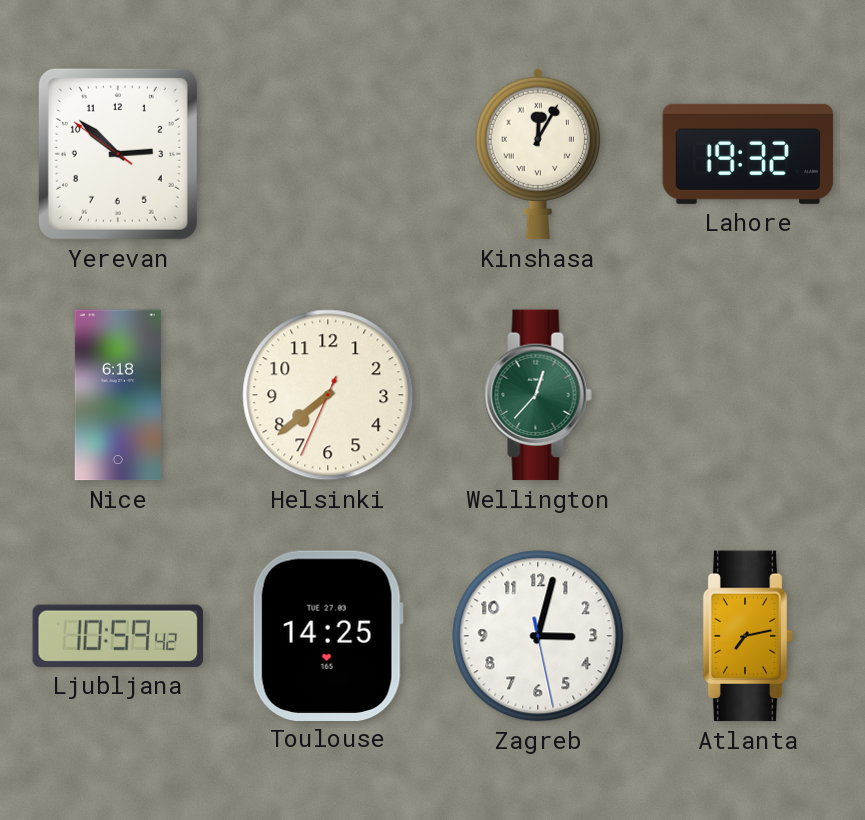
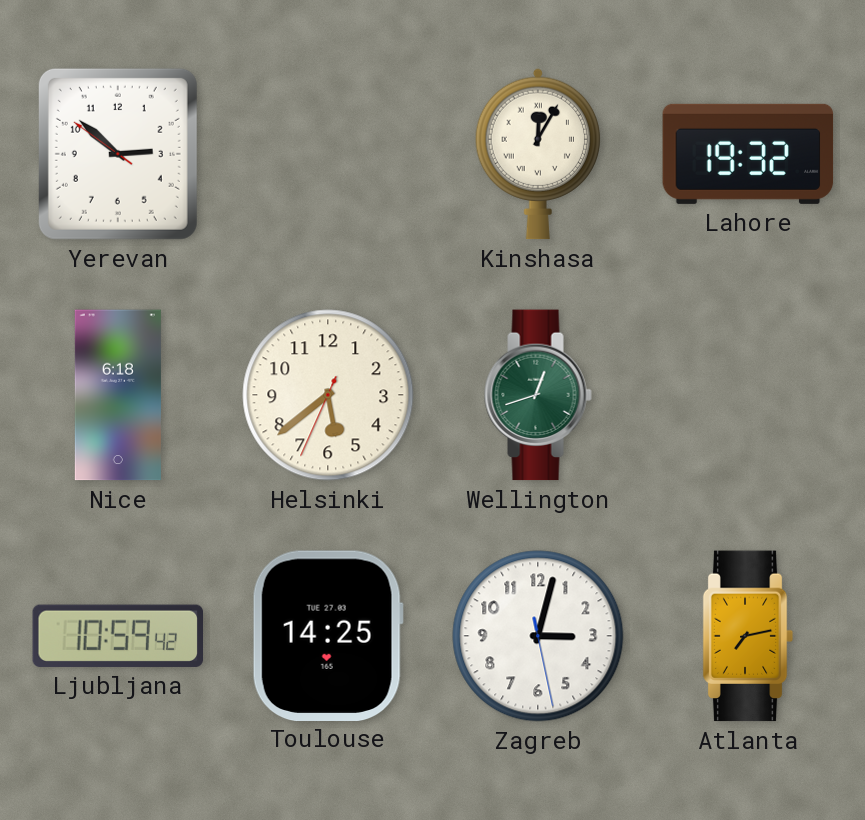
Helsinki: 7:38 -> 5:38
Wellington: 12:37 -> 12:42
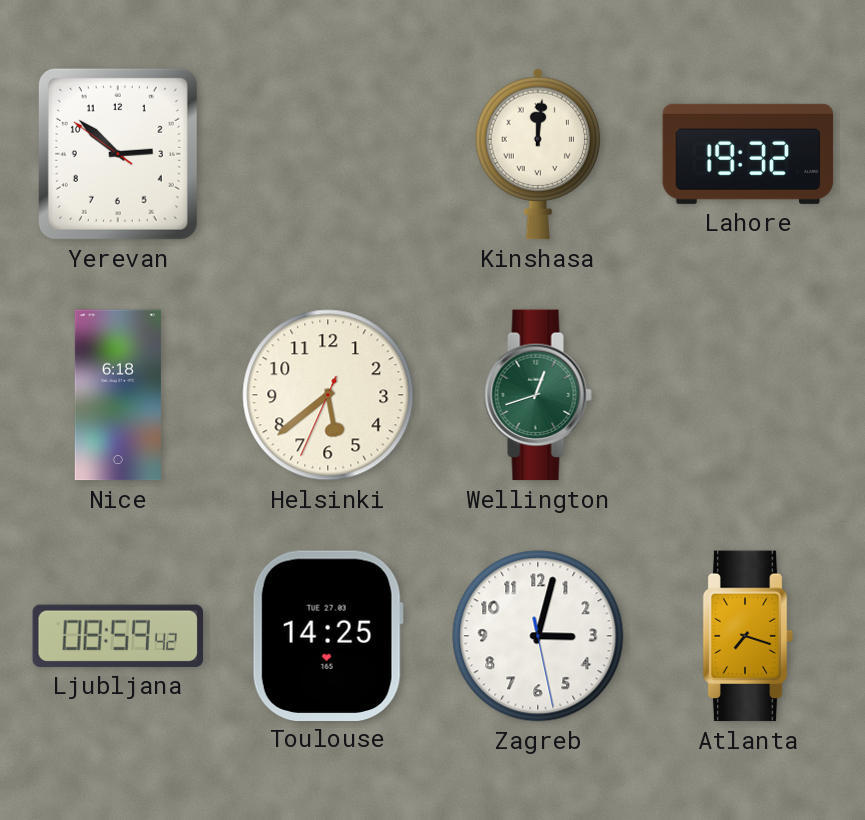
Kinshasa: 12:05 -> 12:01
Ljubljana: 10:59 -> 08:59
Atlanta: 7:13 -> 7:18
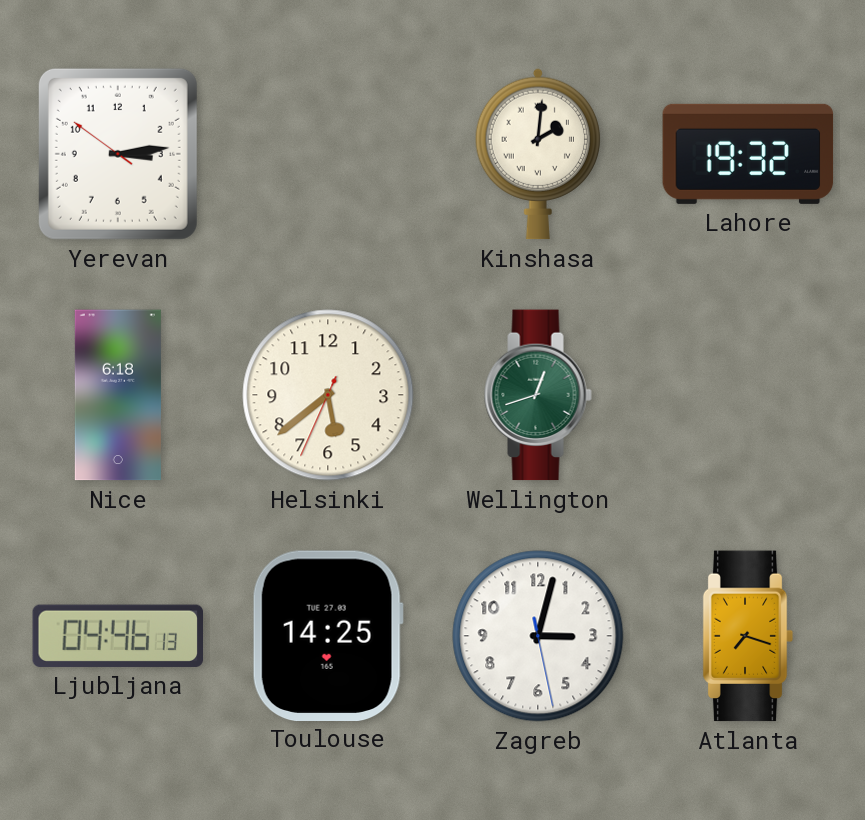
Yerevan: 2:51 -> 3:13
Kinshasa: 12:01 -> 2:01
Ljubljana: 08:59 -> 04:46
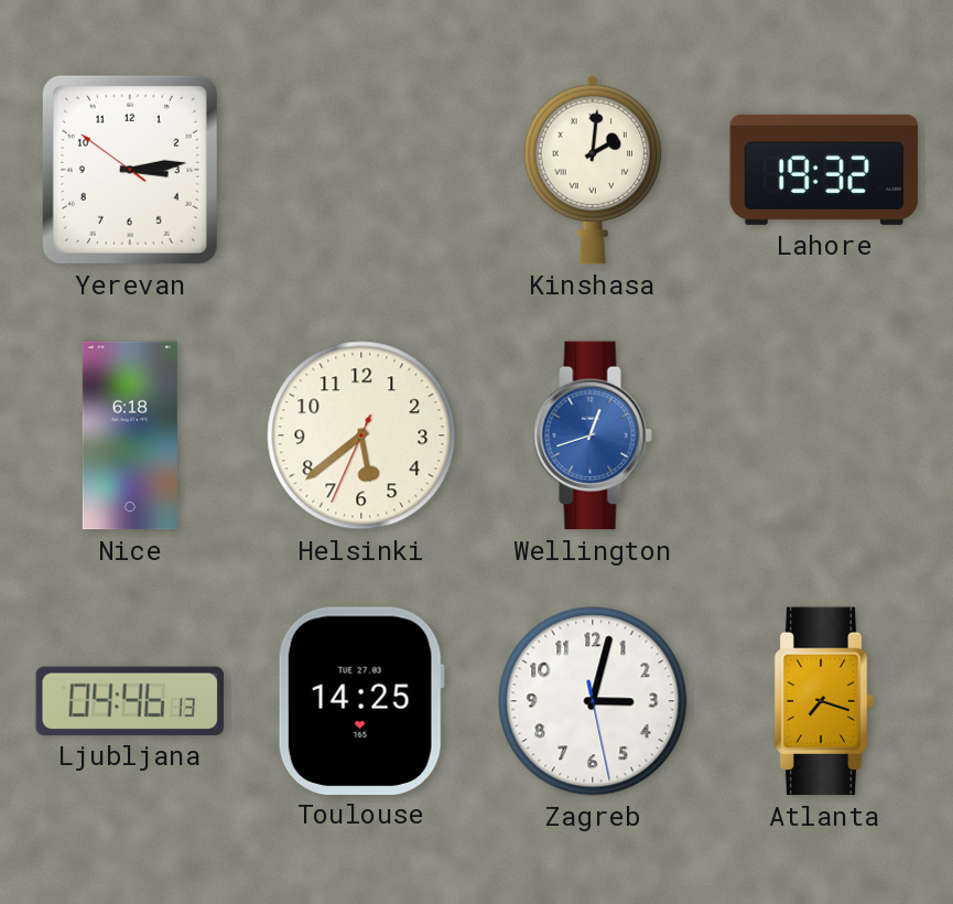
Wellington dial: green -> blue
